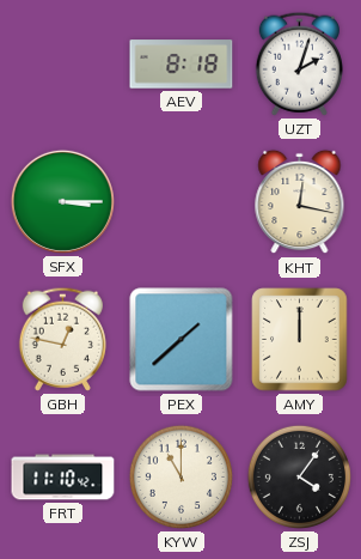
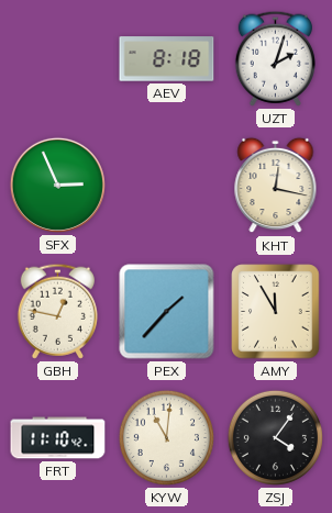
SFX: 3:15 -> 2:56
PEX: 1:38 -> 1:37
AMY: 12:00 -> 11:55
KYW: 11:00 -> 11:01
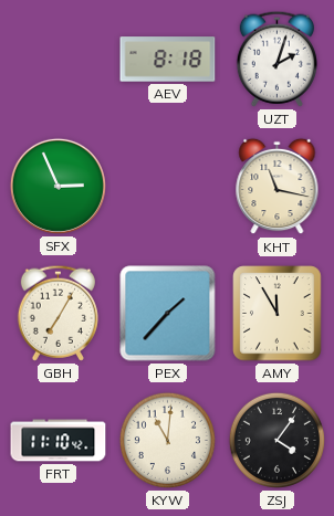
KHT: 12:17 -> 11:17
GBH: 12:47 -> 7:05
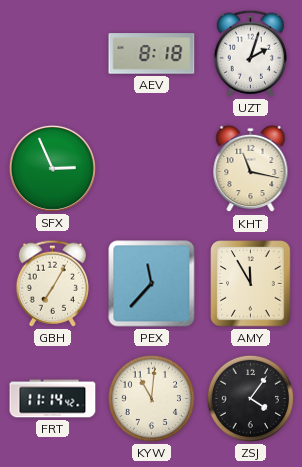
PEX: 1:37 -> 11:37
FRT: 11:10 -> 11:14
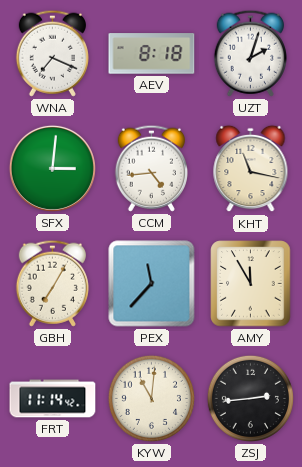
WNA: none -> 7:19
SFX: 2:56 -> 3:01
CCM: none -> 4:44
ZSJ: 4:06 -> 2:44
